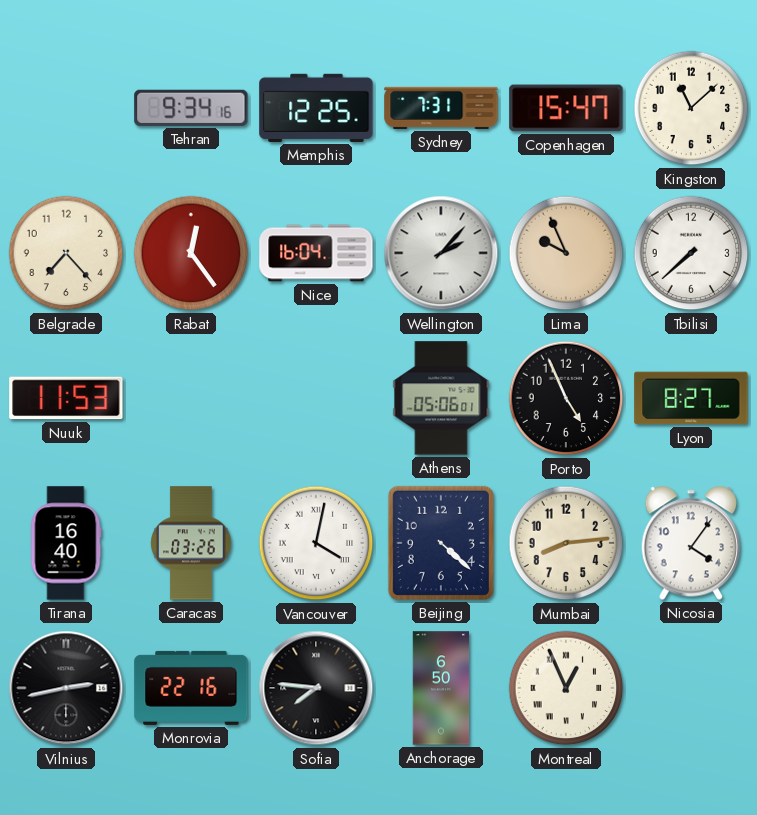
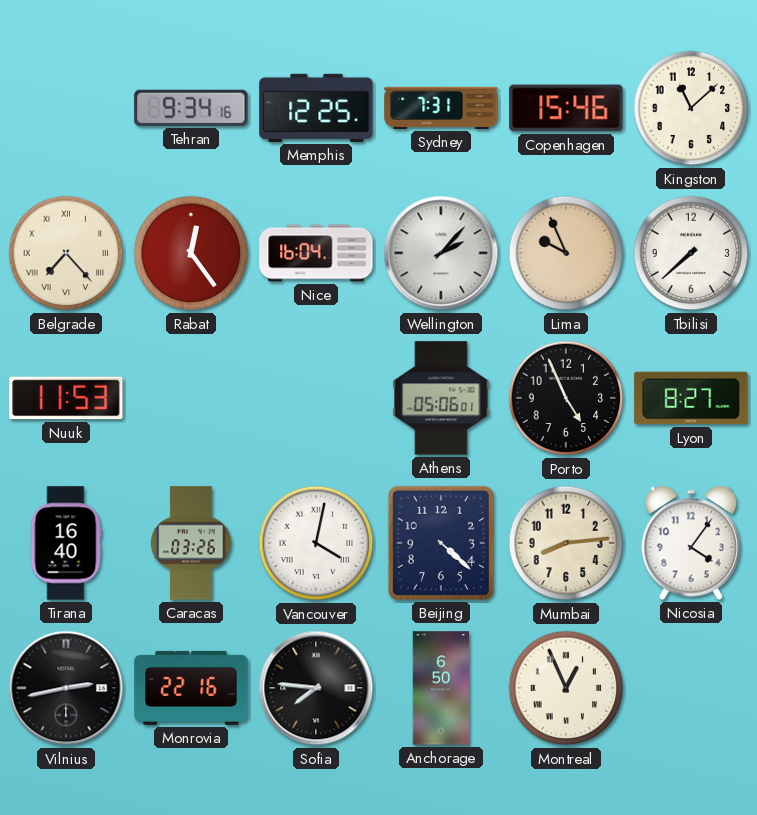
Copenhagen: 15:47 -> 15:46
Belgrade numerals: Arabic -> Roman
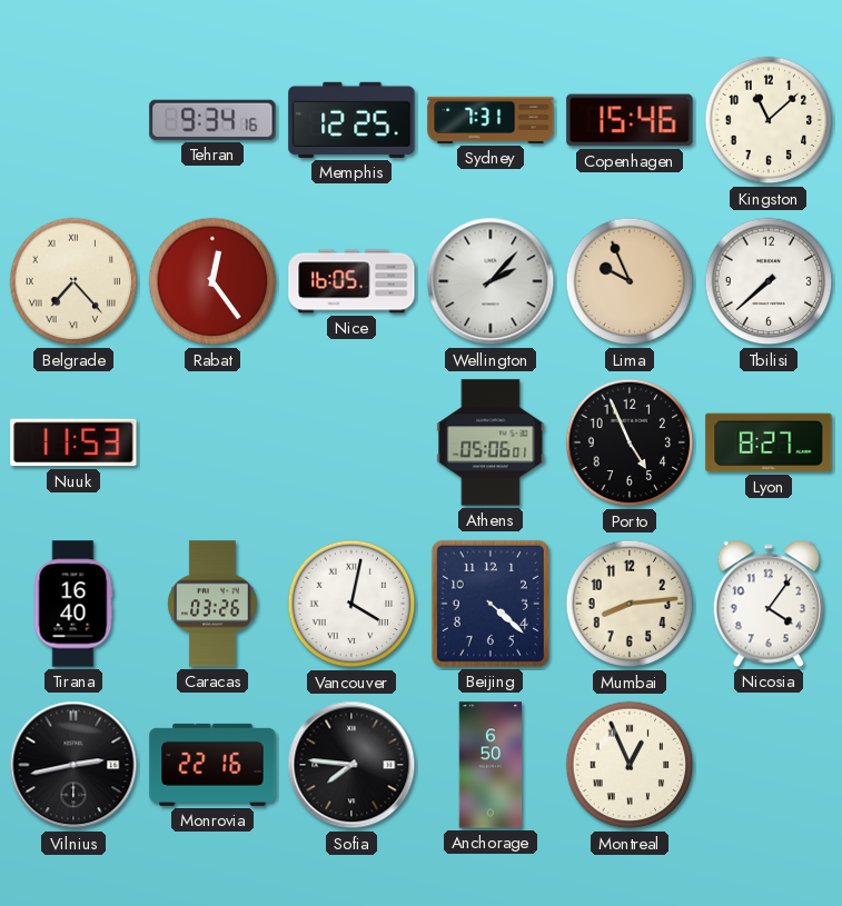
Nice: 16:04 -> 16:05
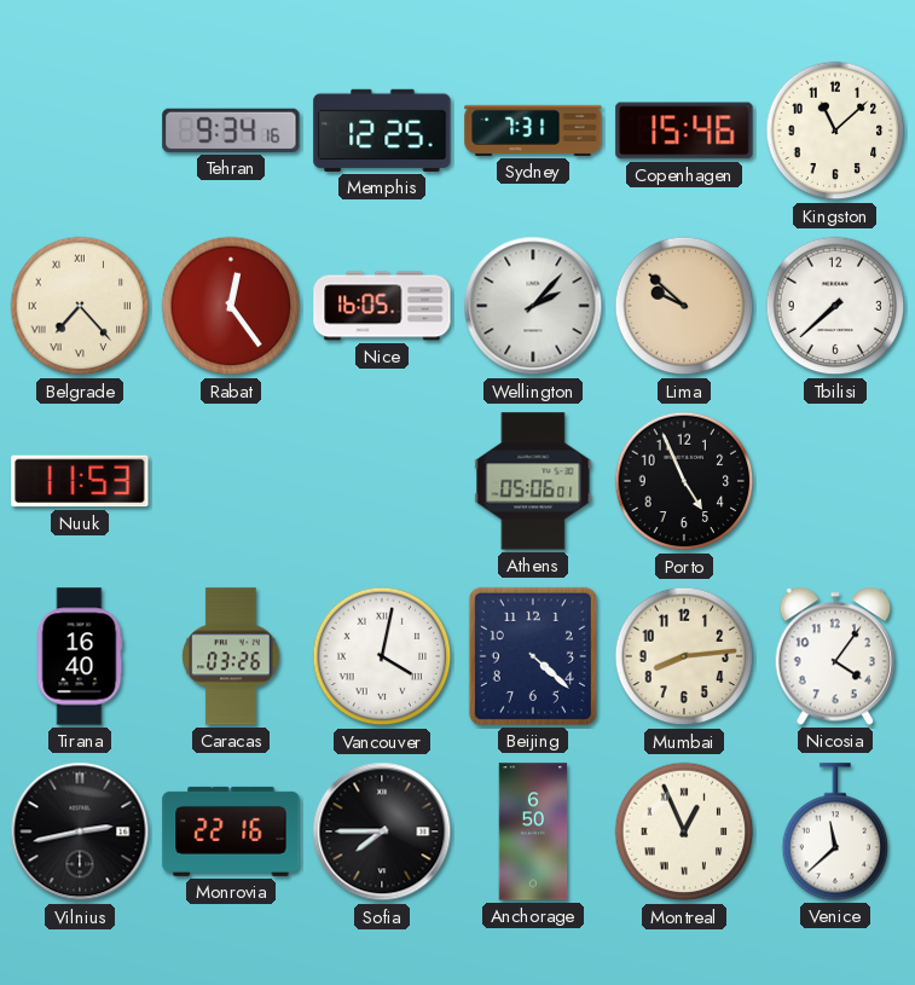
Lima: 9:56 -> 9:52
Lyon: 8:27 -> none
Sofia: 7:46 -> 7:45
Venice: none -> 11:38
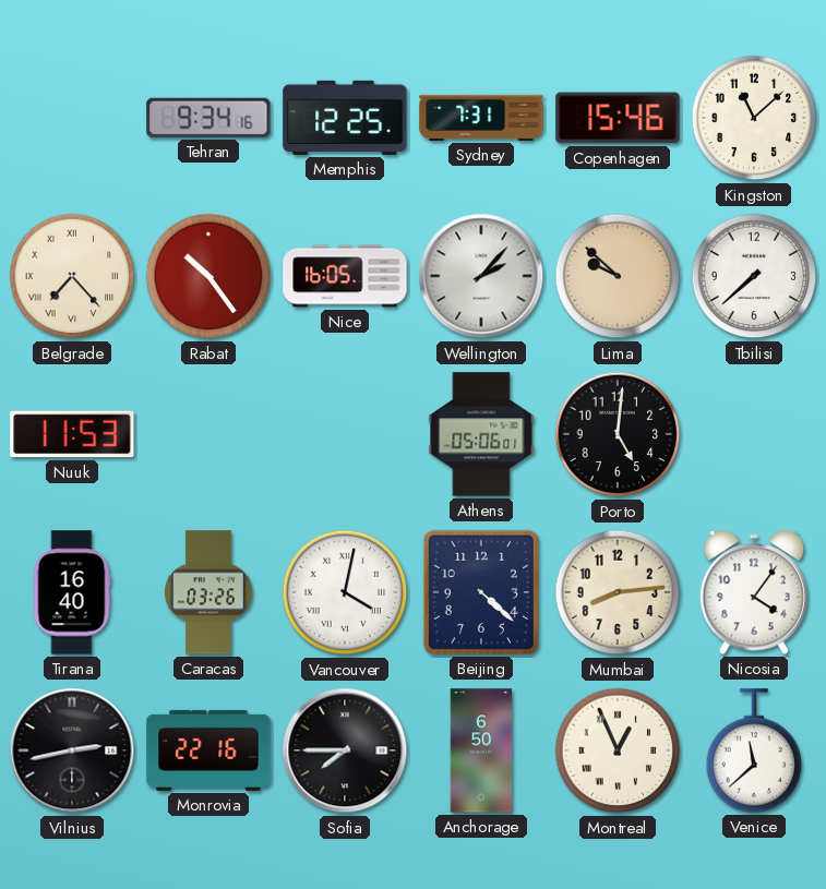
Rabat: 12:24 -> 10:24
Porto: 4:56 -> 5:01
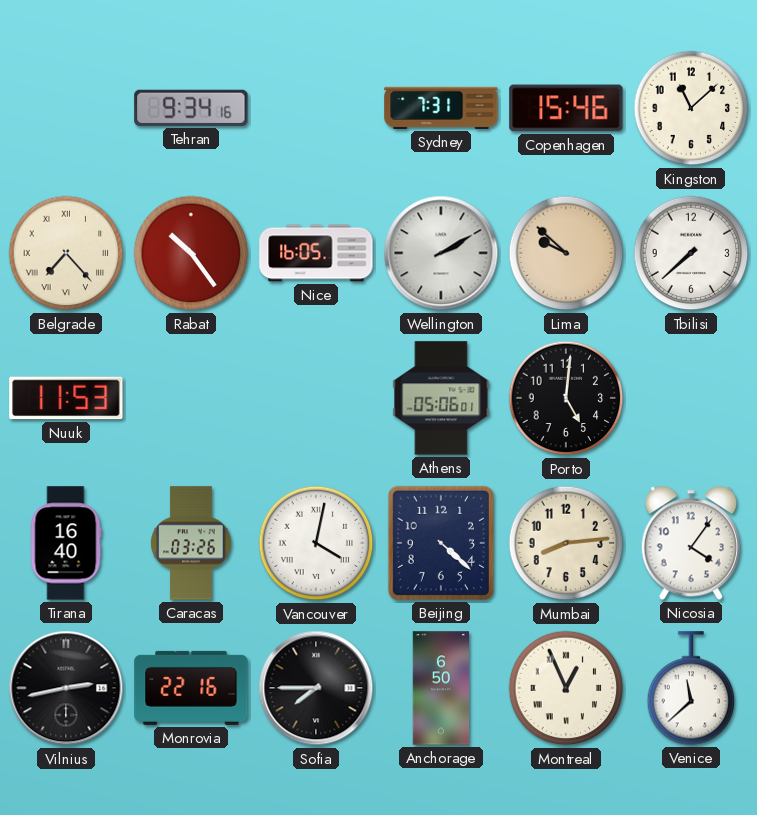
Memphis: 12:25 -> none
Wellington: 2:07 -> 2:10
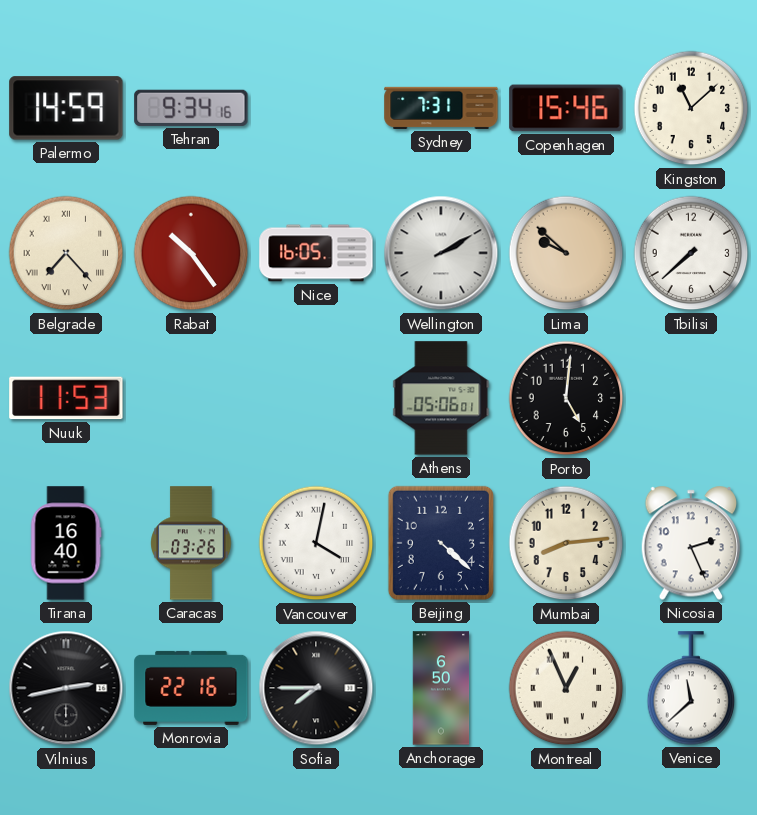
Palermo: none -> 14:59
Nicosia: 4:06 -> 2:26
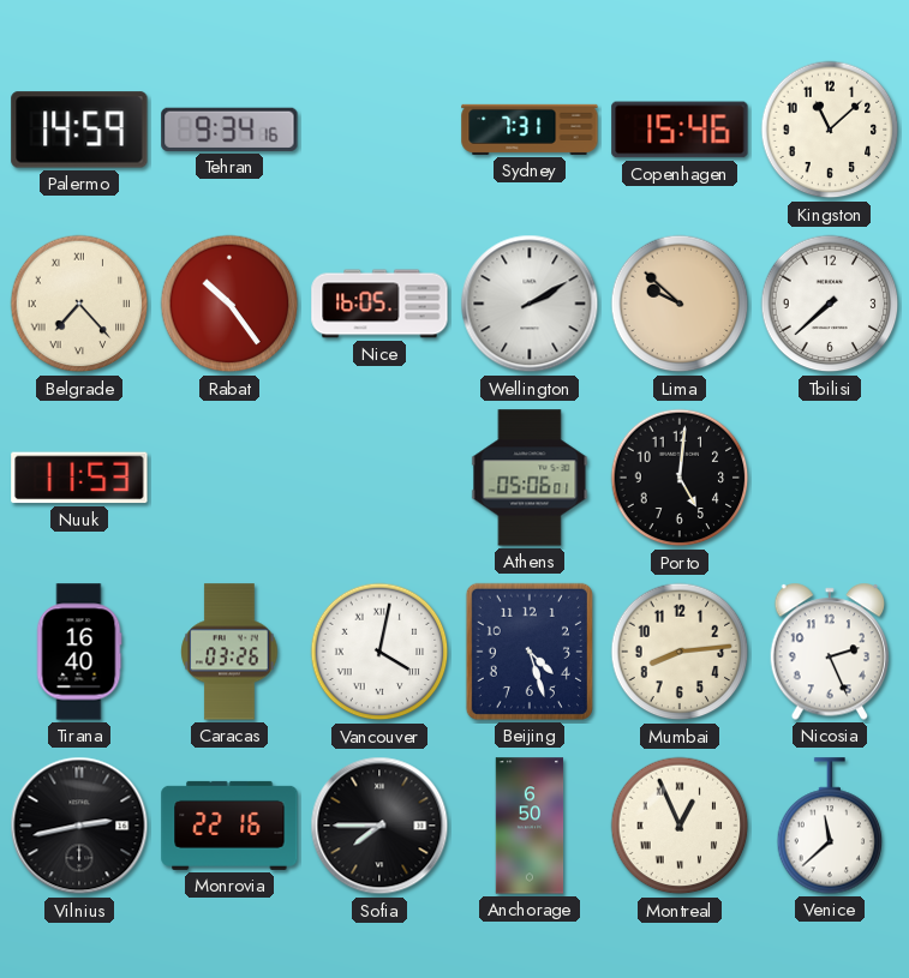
Beijing: 4:22 -> 4:27
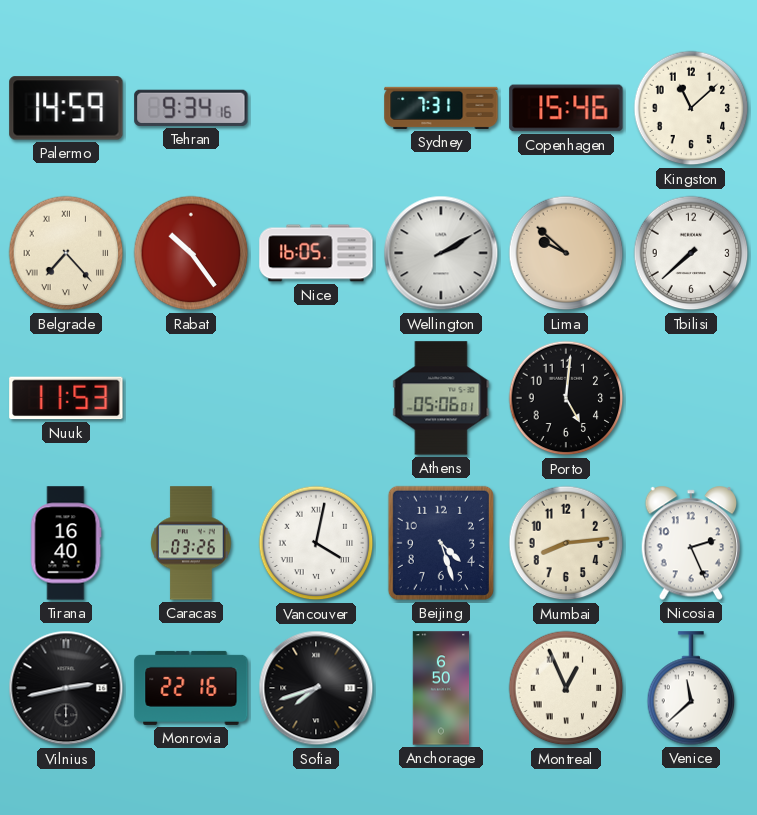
Sofia: 7:45 -> 7:42
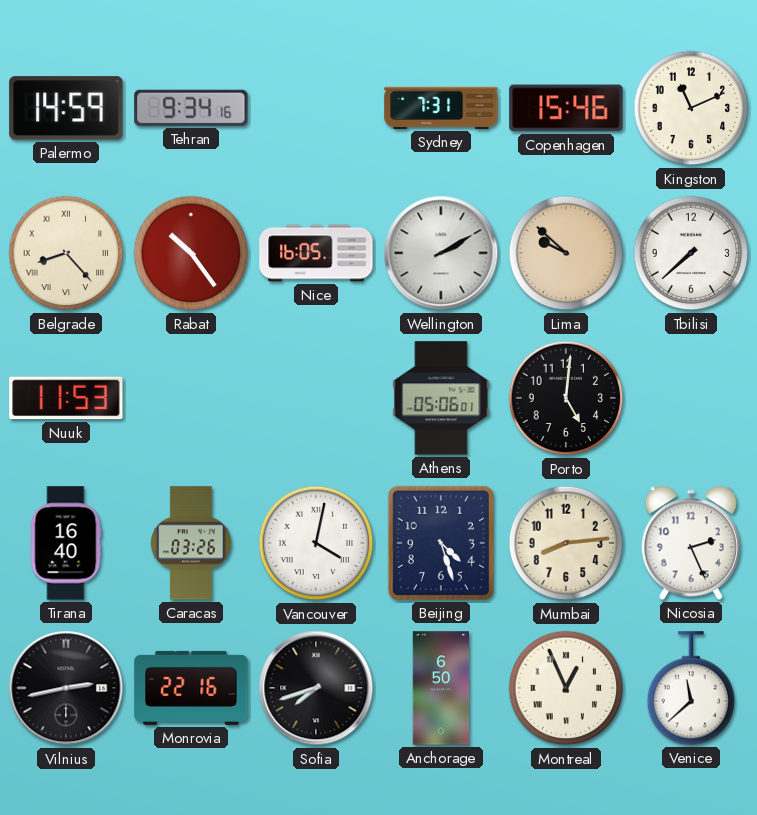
Kingston: 11:08 -> 11:11
Belgrade: 7:23 -> 8:23
